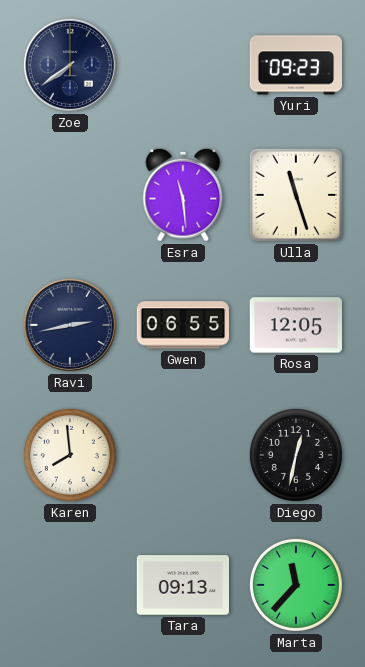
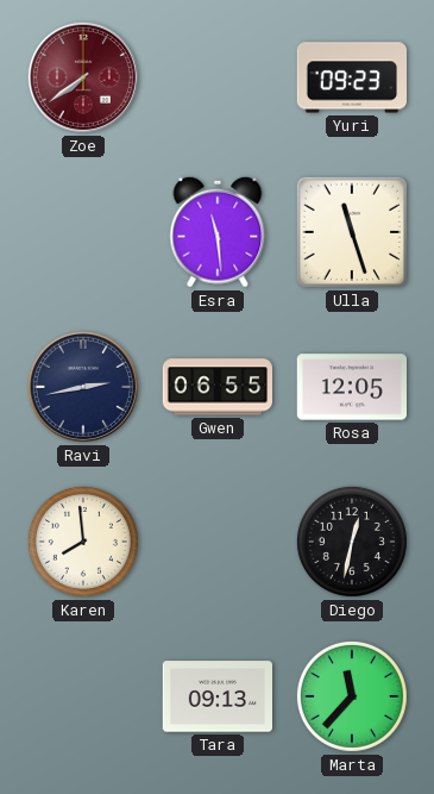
Zoe dial: navy -> burgundy
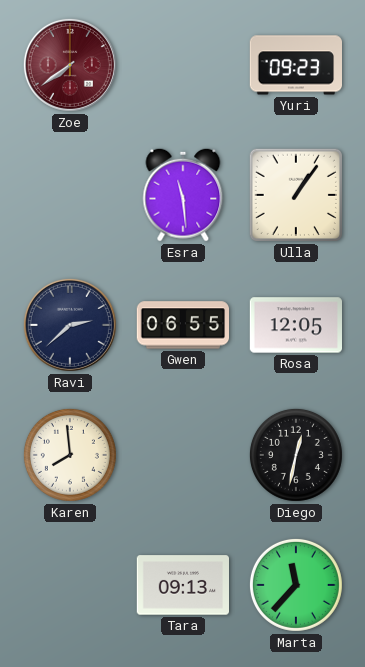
Ulla: 11:27 -> 1:06
Ravi: 2:43 -> 2:38
